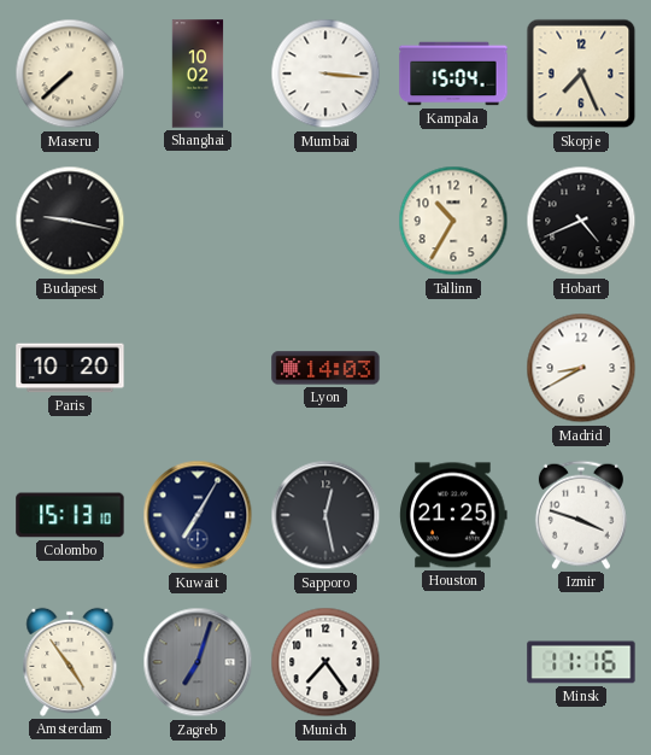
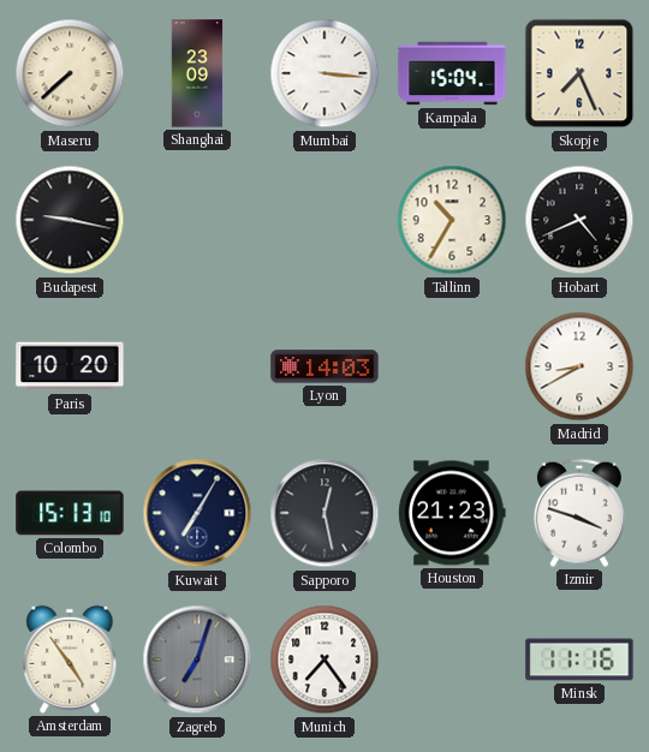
Shanghai: 10:02 -> 23:09
Houston: 21:25 -> 21:23
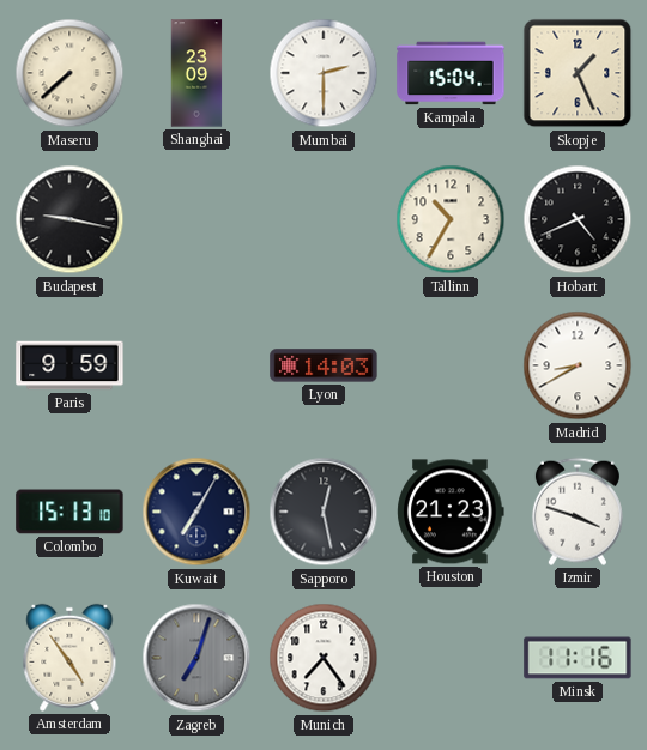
Mumbai: 3:16 -> 2:30
Skopje: 7:26 -> 1:26
Paris: 10:20 -> 9:59
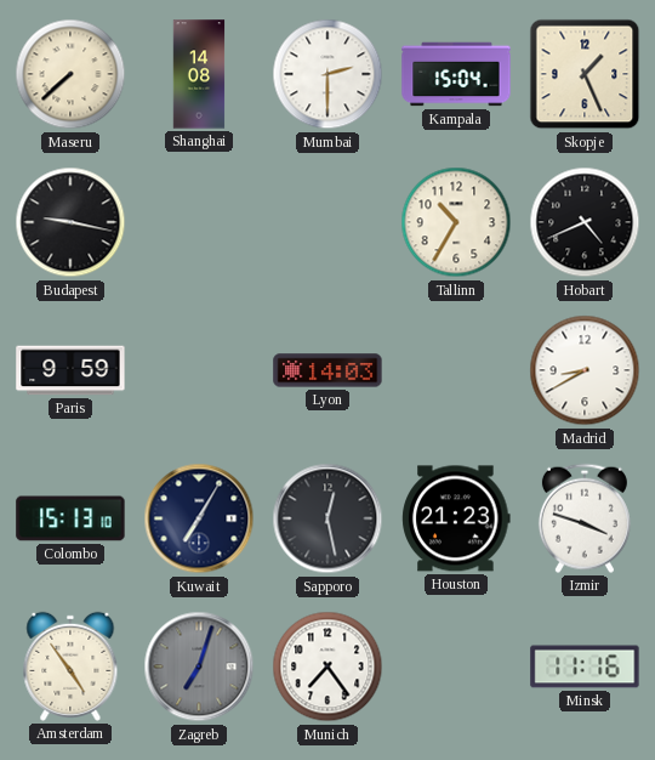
Shanghai: 23:09 -> 14:08
